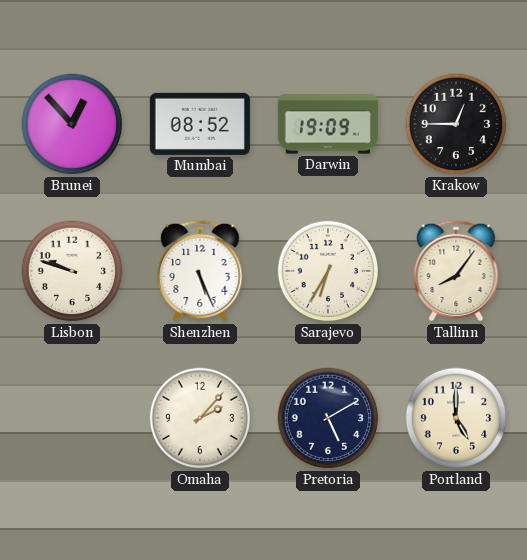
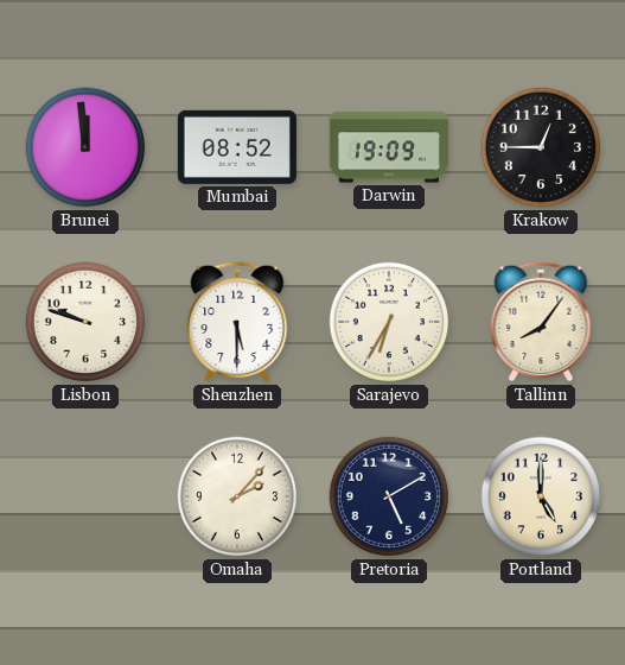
Brunei: 12:53 -> 11:59
Shenzhen: 5:26 -> 5:30
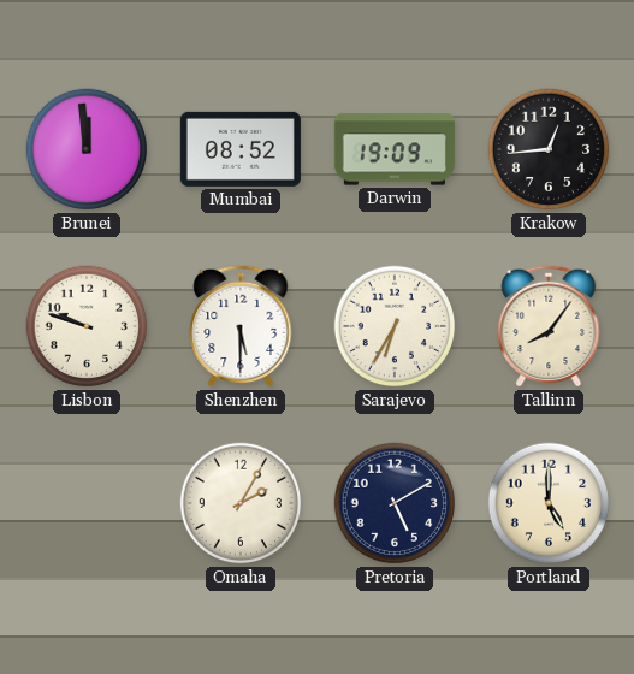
Krakow: 12:45 -> 12:44
Omaha: 2:07 -> 2:05
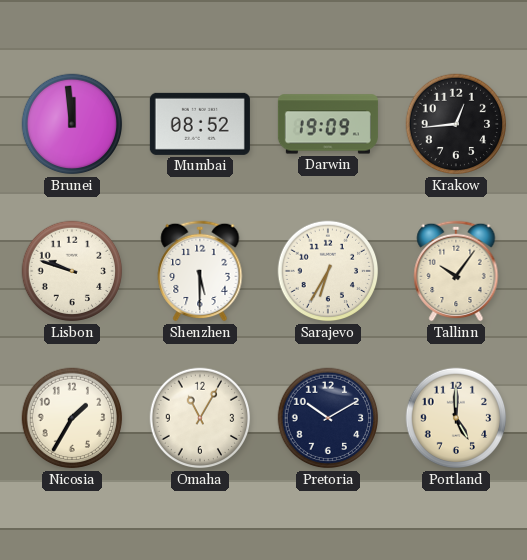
Tallinn: 8:06 -> 10:06
Nicosia: none -> 1:35
Omaha: 2:05 -> 11:05
Pretoria: 5:10 -> 10:10
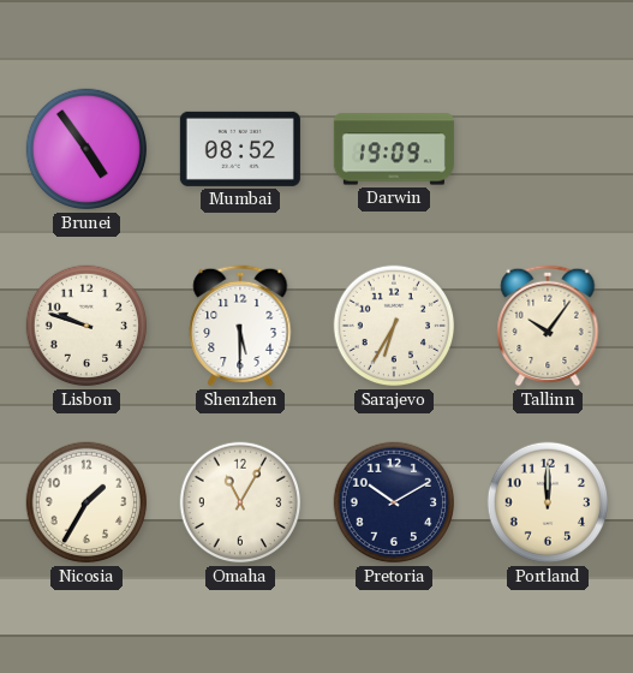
Brunei: 11:59 -> 4:54
Krakow: 12:44 -> none
Portland: 5:00 -> 12:00
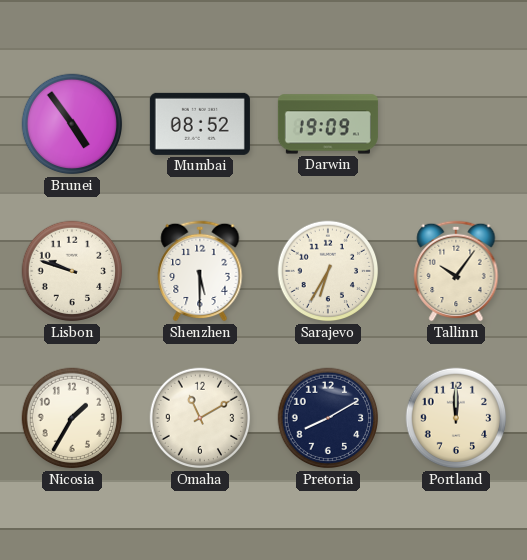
Omaha: 11:05 -> 11:10
Pretoria: 10:10 -> 8:10
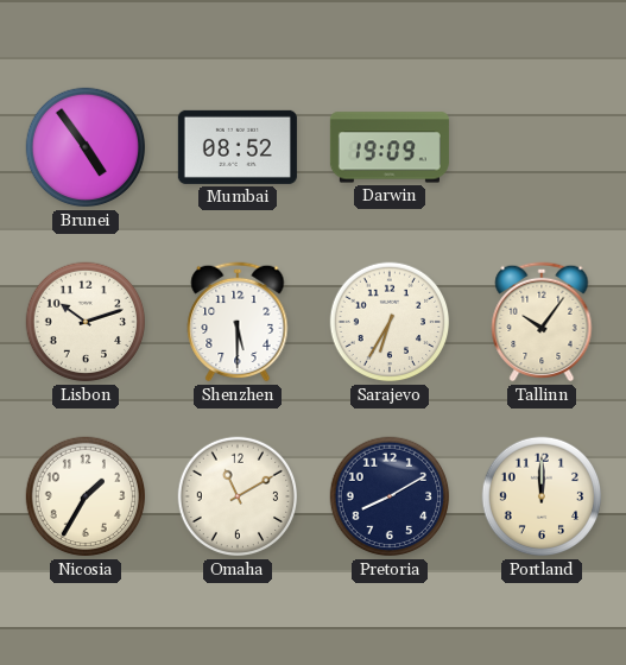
Lisbon: 9:48 -> 10:12
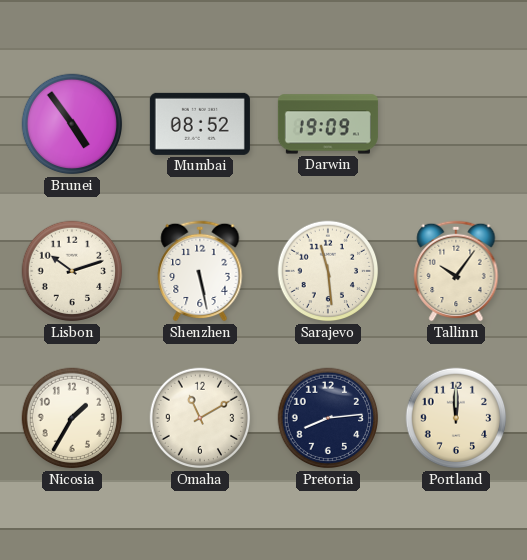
Shenzhen: 5:30 -> 5:28
Sarajevo: 6:35 -> 11:29
Pretoria: 8:10 -> 8:14
